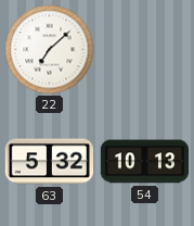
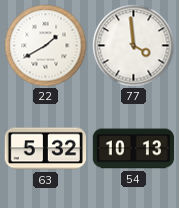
22: 7:08 -> 1:40
77: none -> 3:59
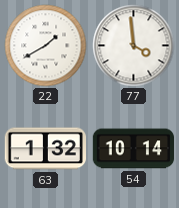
63: 5:32 -> 1:32
54: 10:13 -> 10:14
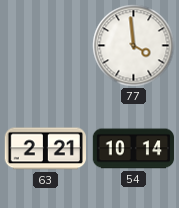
22: 1:40 -> none
63: 1:32 -> 2:21
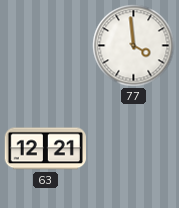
63: 2:21 -> 12:21
54: 10:14 -> none
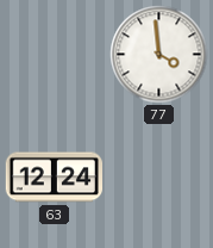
63: 12:21 -> 12:24
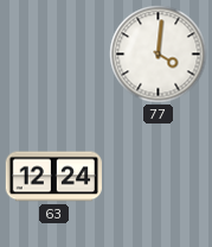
77: 3:59 -> 4:01
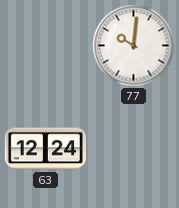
77: 4:01 -> 10:01
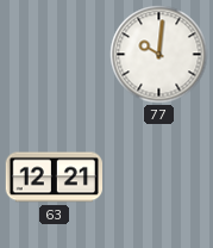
63: 12:24 -> 12:21
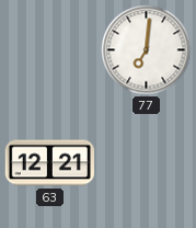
77: 10:01 -> 7:01
